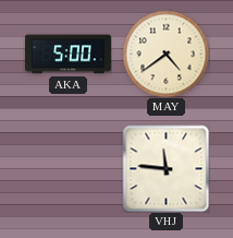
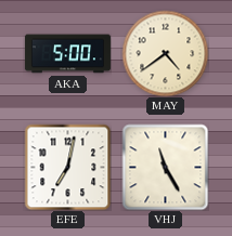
EFE: none -> 7:02
VHJ: 11:46 -> 11:25
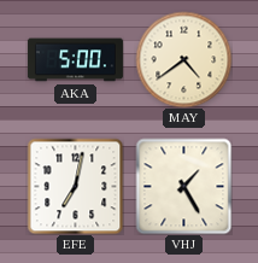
VHJ: 11:25 -> 1:25
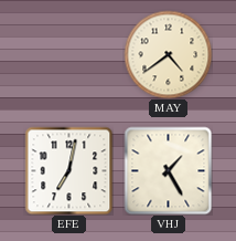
AKA: 5:00 -> none
